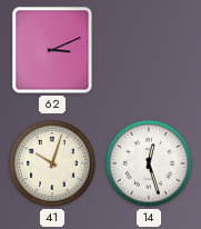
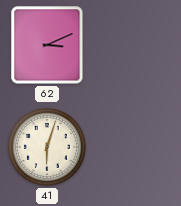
41: 10:03 -> 6:03
14: 12:27 -> none
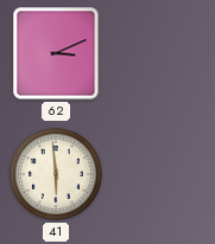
41: 6:03 -> 5:59
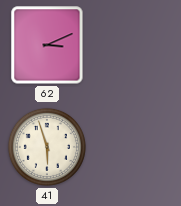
41: 5:59 -> 5:57
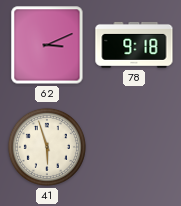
78: none -> 9:18
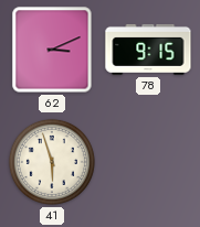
78: 9:18 -> 9:15
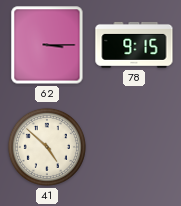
62: 3:11 -> 3:15
41: 5:57 -> 4:52
